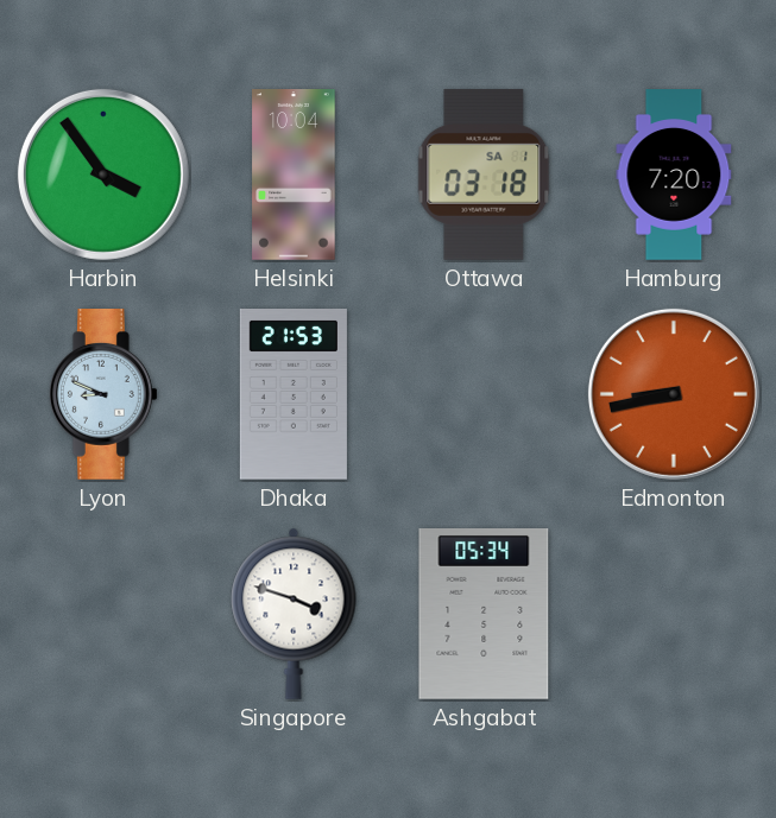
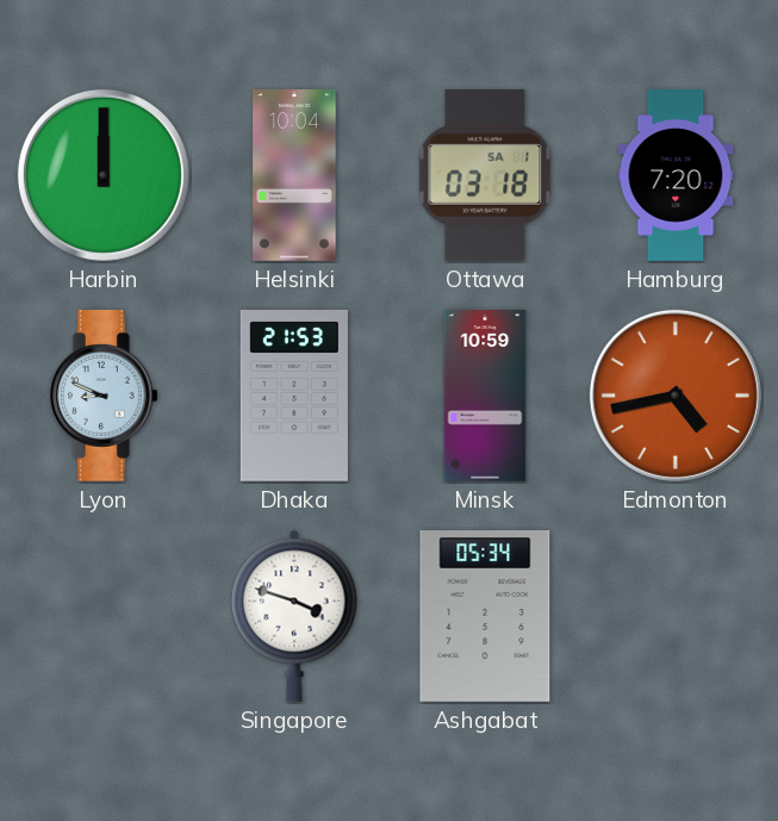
Harbin: 3:54 -> 12:00
Minsk: none -> 10:59
Edmonton: 8:43 -> 4:43
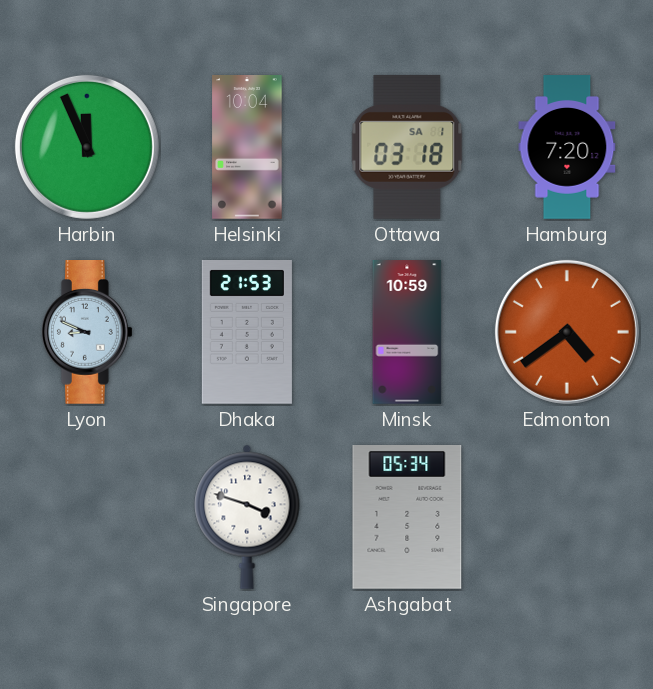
Harbin: 12:00 -> 11:56
Edmonton: 4:43 -> 4:39
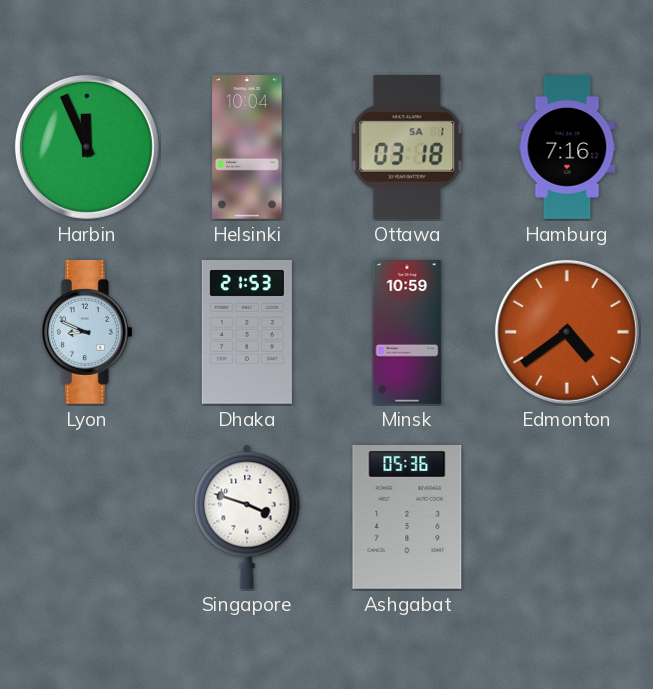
Hamburg: 7:20 -> 7:16
Ashgabat: 05:34 -> 05:36
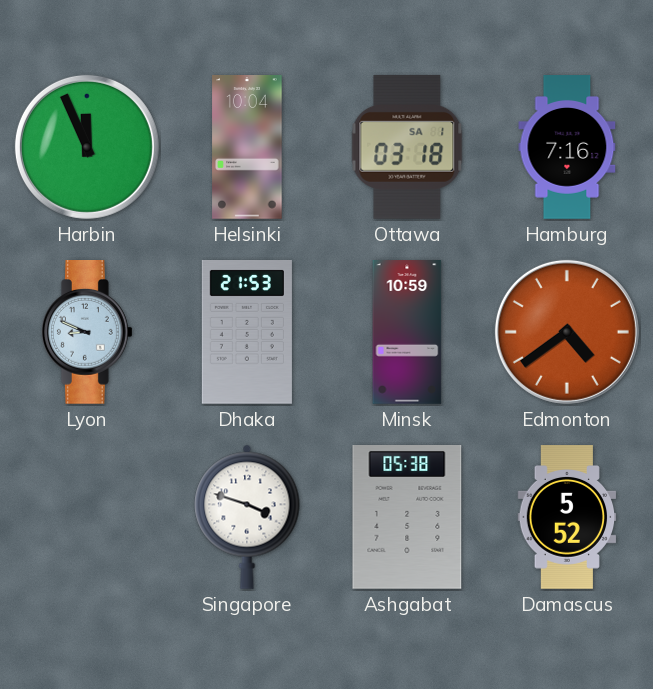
Ashgabat: 05:36 -> 05:38
Damascus: none -> 5:52
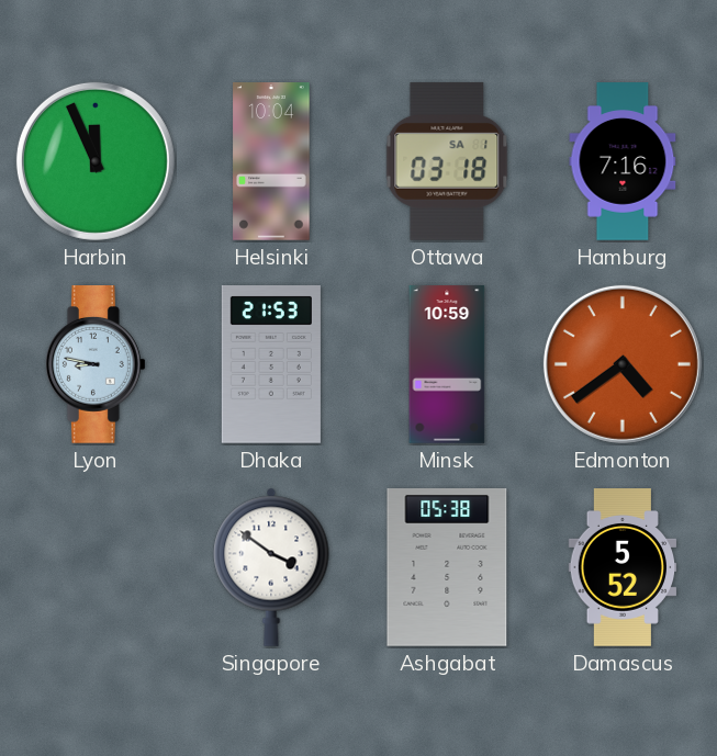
Lyon: 8:49 -> 8:47
Singapore: 3:48 -> 3:51
